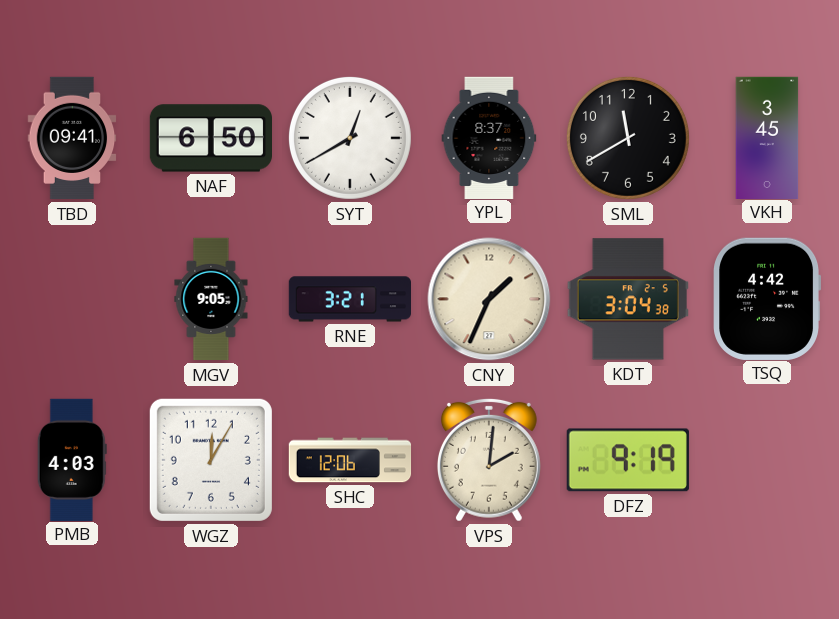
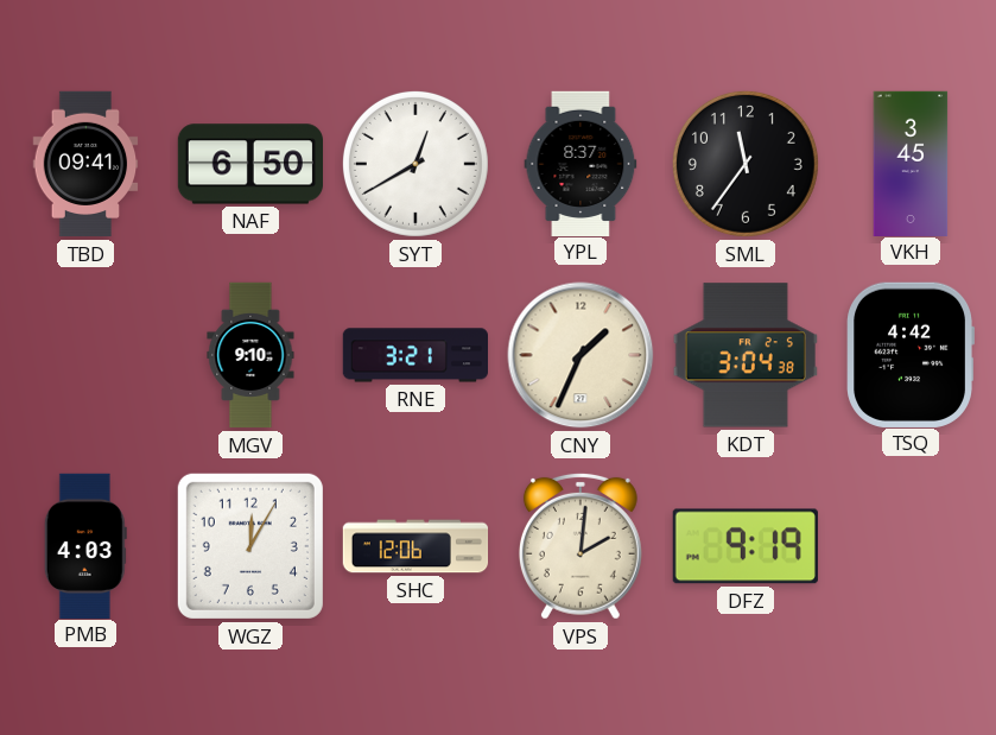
SML: 11:40 -> 11:36
MGV: 9:05 -> 9:10
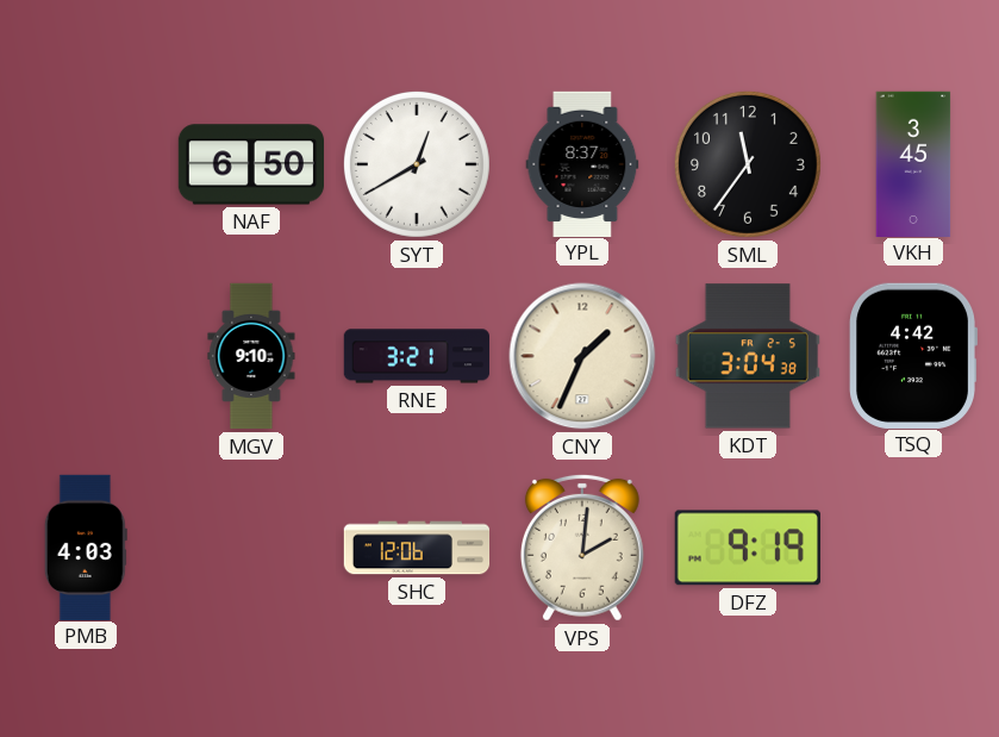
TBD: 09:41 -> none
WGZ: 12:05 -> none
